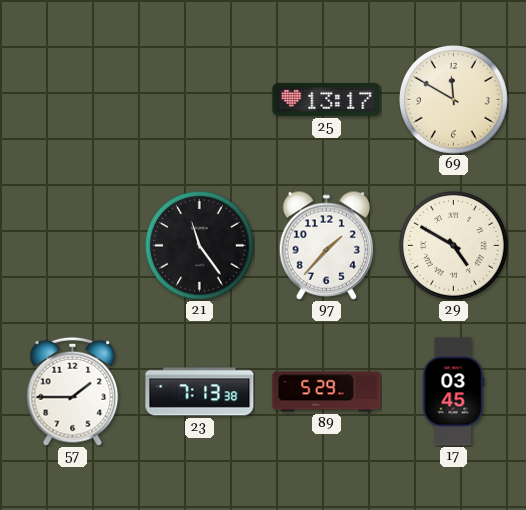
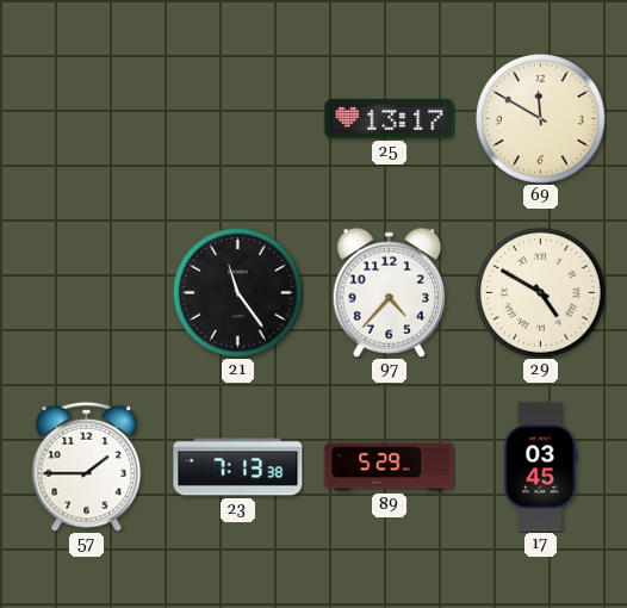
97: 1:37 -> 4:37
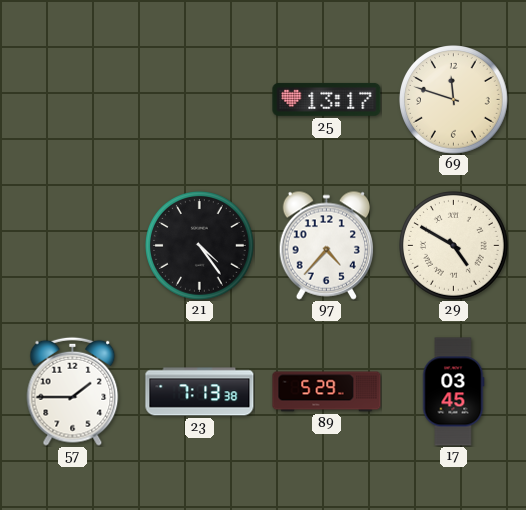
69: 11:50 -> 11:48
21: 11:24 -> 4:24
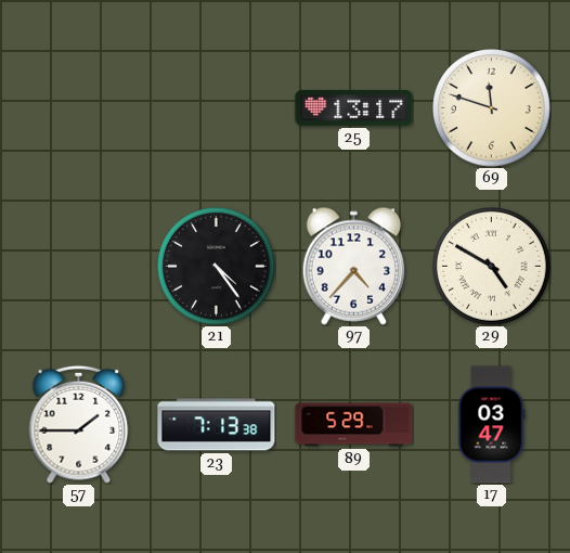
17: 03:45 -> 03:47
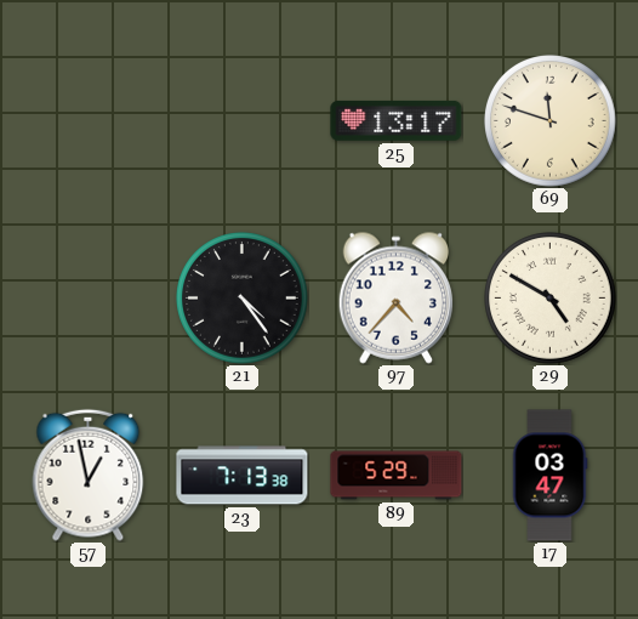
57: 1:45 -> 12:58
